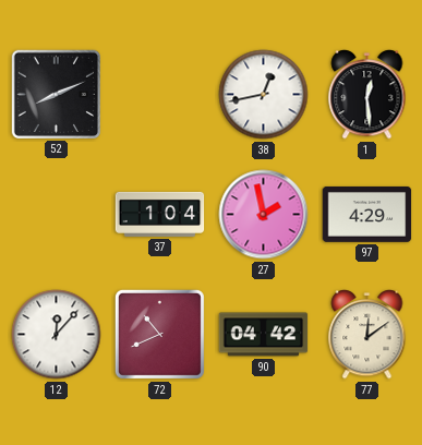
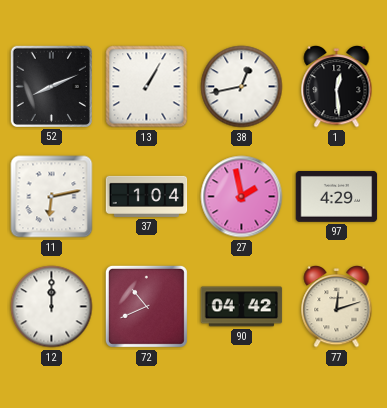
13: none -> 1:05
11: none -> 6:13
12: 12:07 -> 12:00
77: 12:09 -> 12:12
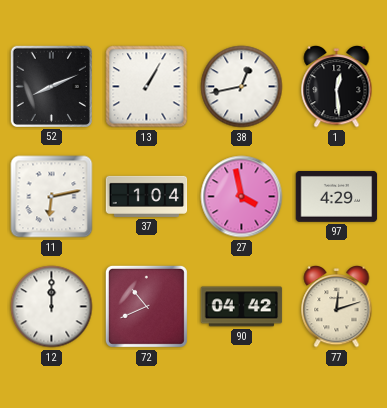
27: 1:58 -> 3:58
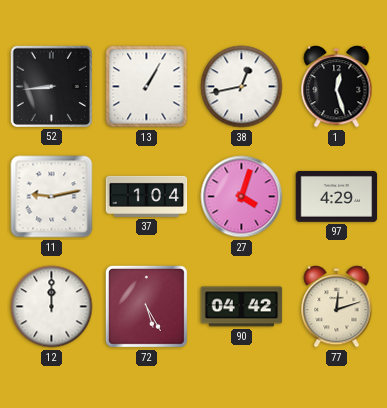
52: 8:11 -> 8:44
1: 12:29 -> 12:27
11: 6:13 -> 9:13
27: 3:58 -> 4:03
72: 10:41 -> 5:25
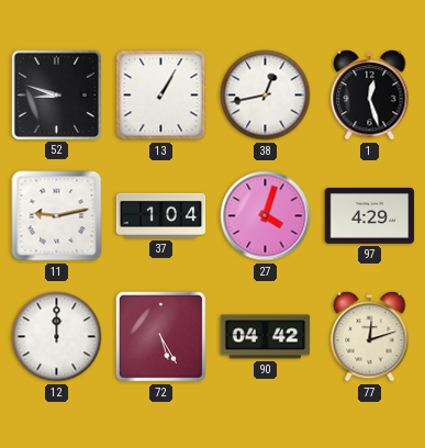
52: 8:44 -> 8:48
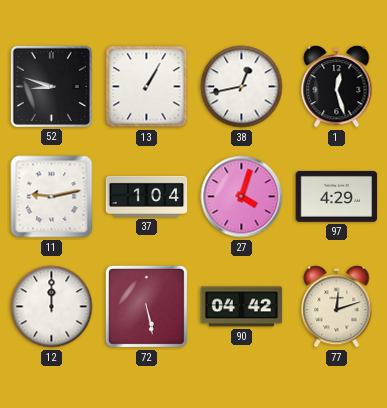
72: 5:25 -> 5:28
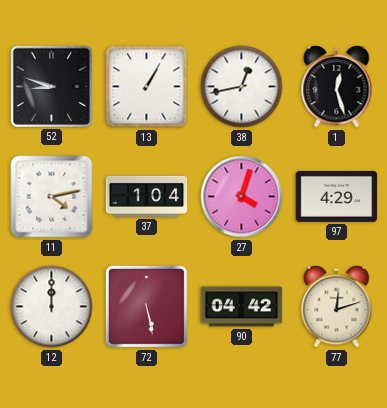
11: 9:13 -> 4:13
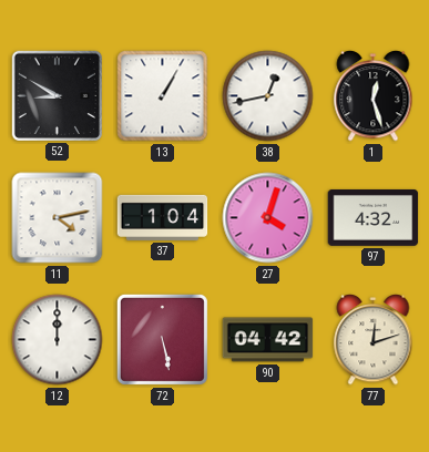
52: 8:48 -> 8:50
97: 4:29 -> 4:32
